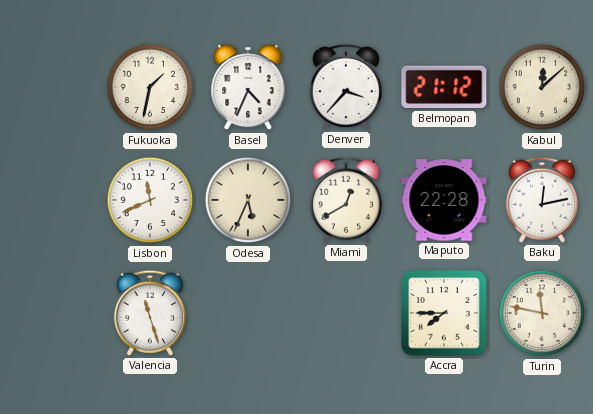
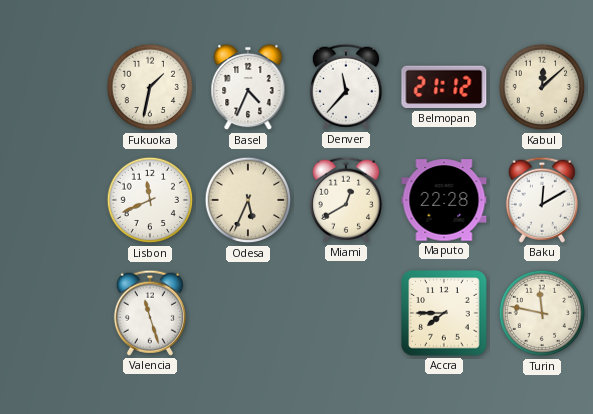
Denver: 3:37 -> 11:37
Baku: 12:13 -> 12:10
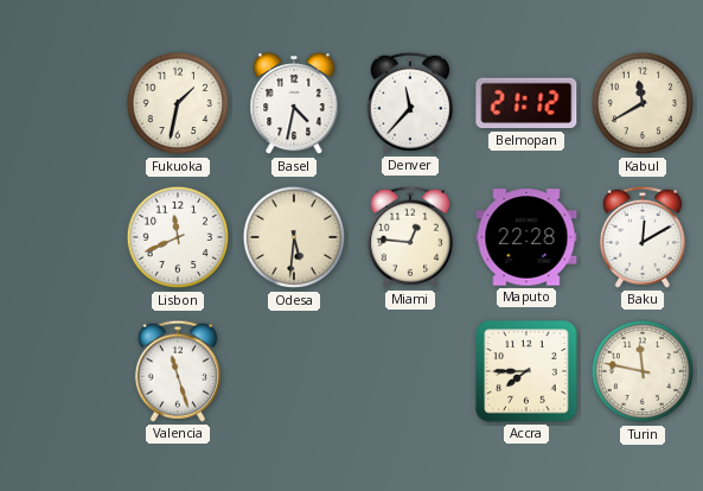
Basel: 4:34 -> 4:32
Kabul: 12:08 -> 11:40
Odesa: 5:34 -> 5:31
Miami: 12:40 -> 12:46
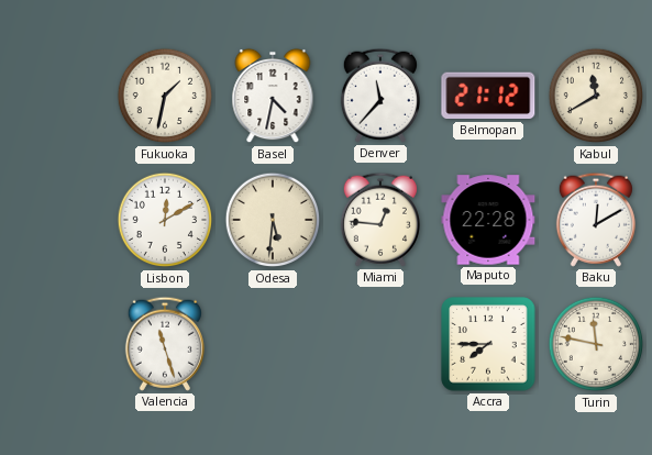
Lisbon: 11:41 -> 12:10
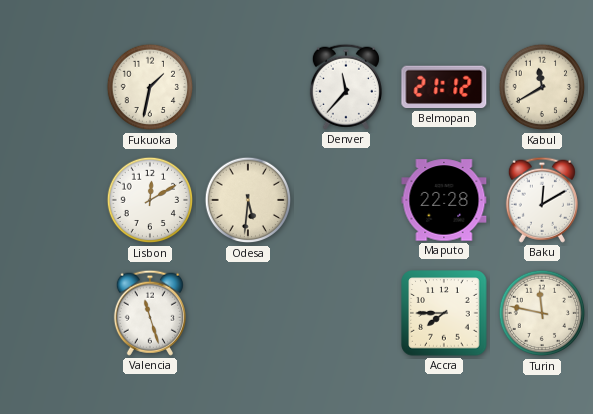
Basel: 4:32 -> none
Miami: 12:46 -> none
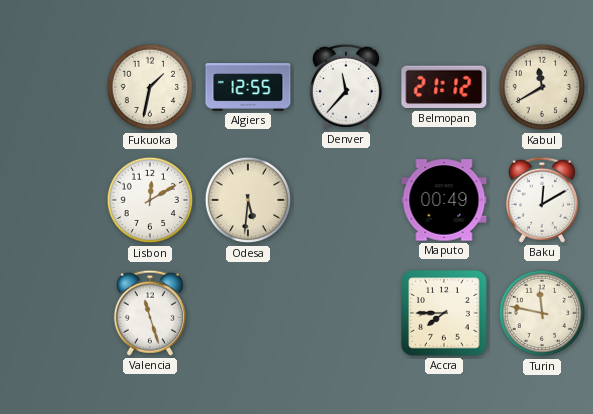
Algiers: none -> 12:55
Maputo: 22:28 -> 00:49
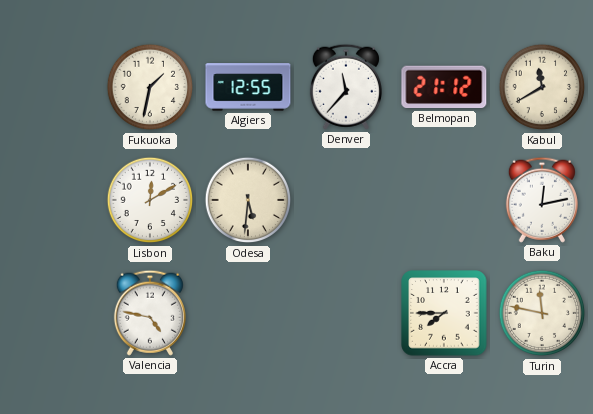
Maputo: 00:49 -> none
Baku: 12:10 -> 12:13
Valencia: 11:27 -> 4:47
